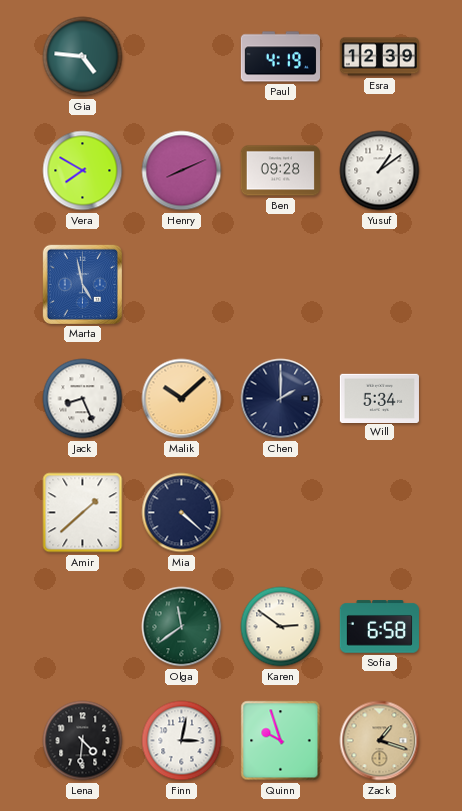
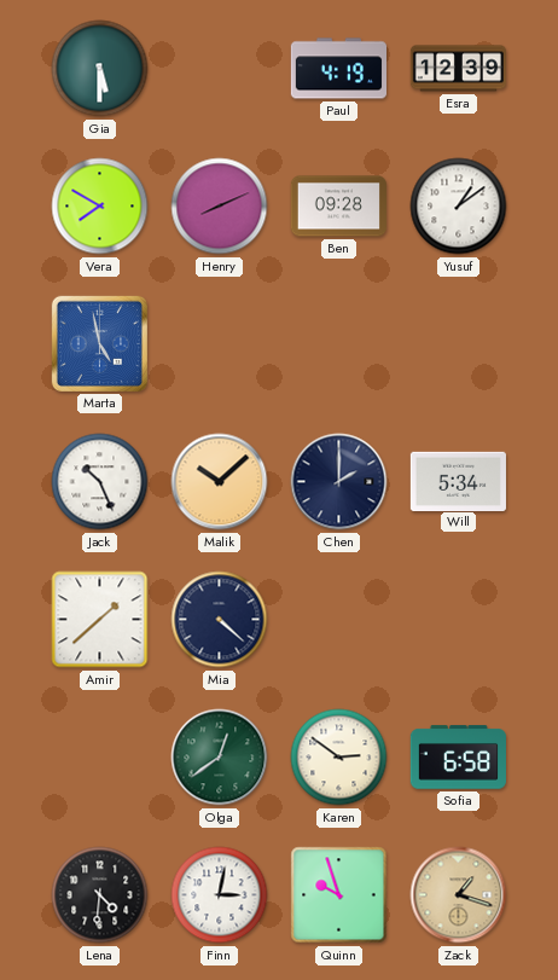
Gia: 4:46 -> 5:30
Jack: 8:26 -> 10:26
Olga: 11:39 -> 12:39
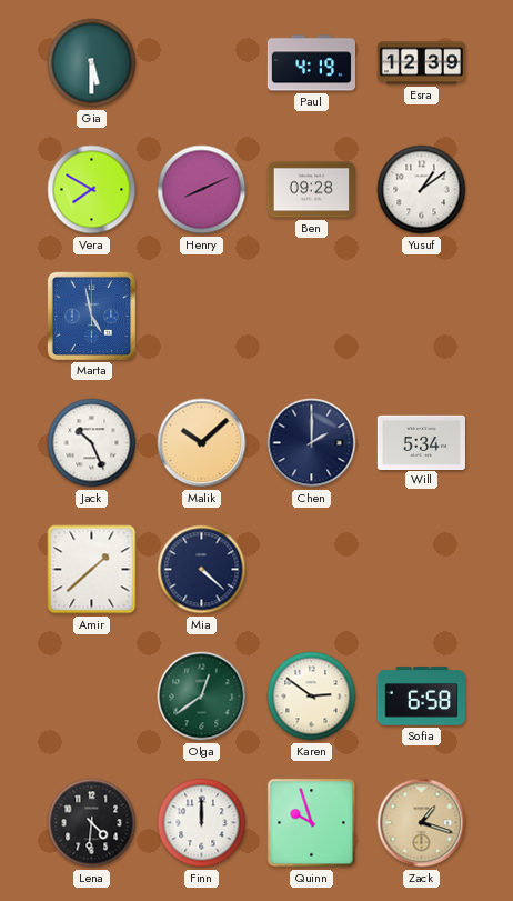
Finn: 3:02 -> 12:00
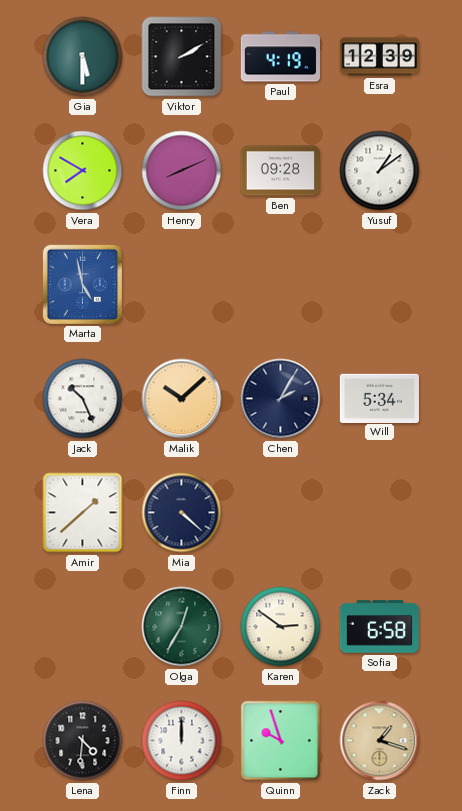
Viktor: none -> 2:10
Chen: 2:00 -> 2:05
Olga: 12:39 -> 12:35
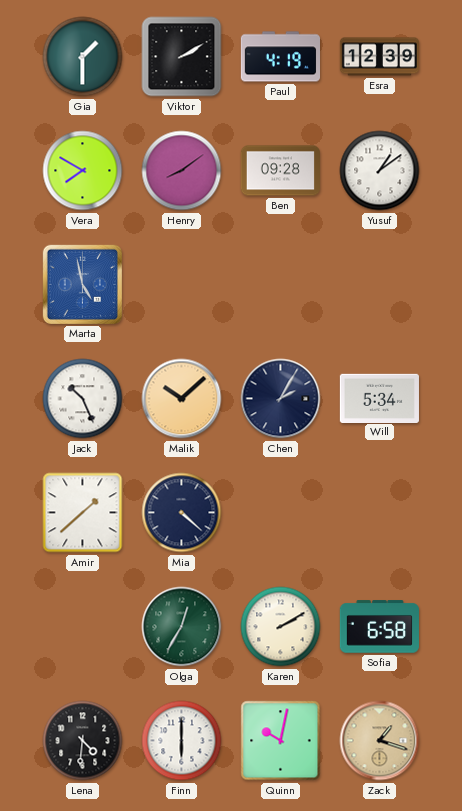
Gia: 5:30 -> 1:30
Henry: 8:11 -> 8:09
Karen: 2:51 -> 2:10
Finn: 12:00 -> 6:00
Quinn: 9:57 -> 10:02
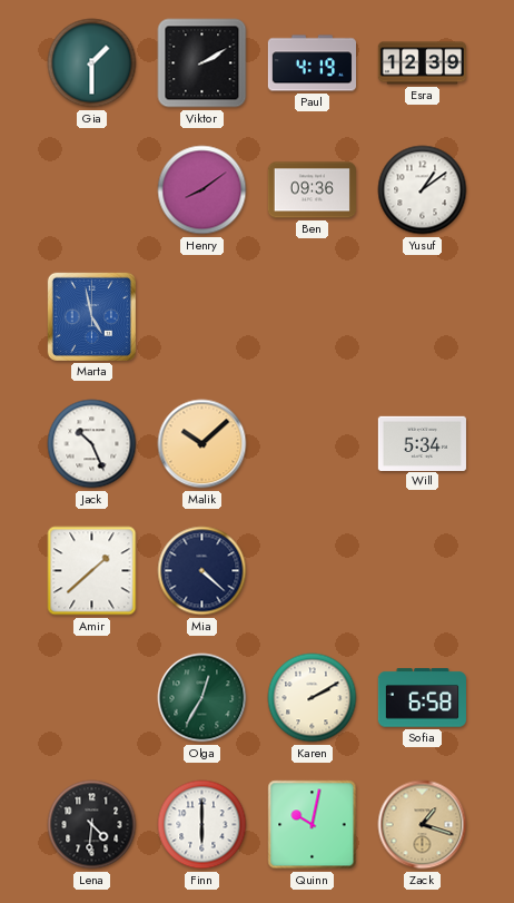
Vera: 7:50 -> none
Ben: 09:28 -> 09:36
Chen: 2:05 -> none
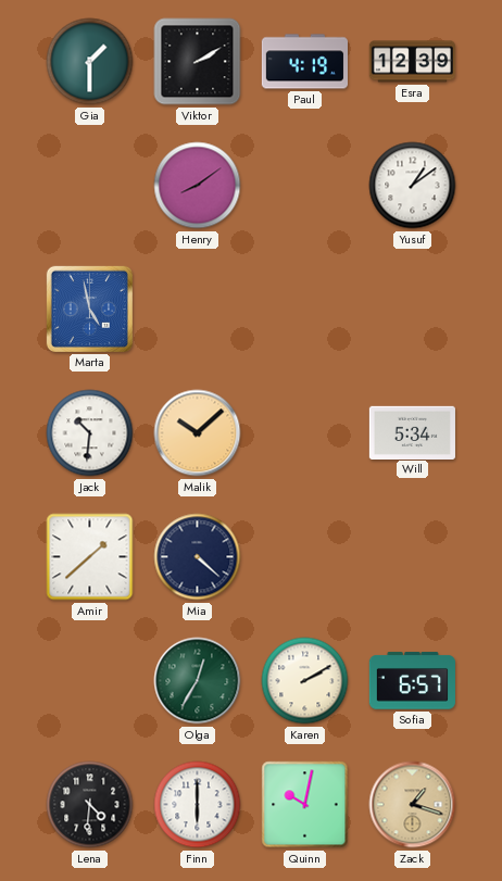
Ben: 09:36 -> none
Jack: 10:26 -> 10:31
Sofia: 6:58 -> 6:57
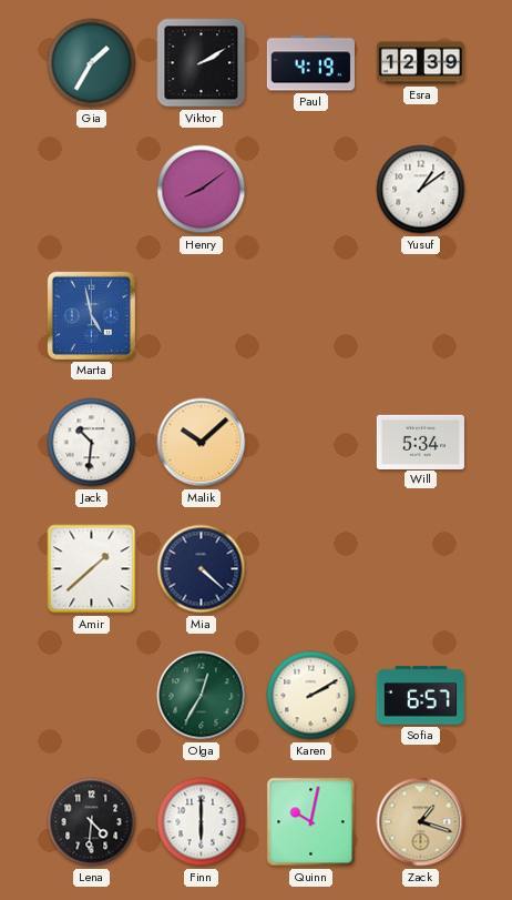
Gia: 1:30 -> 1:35
